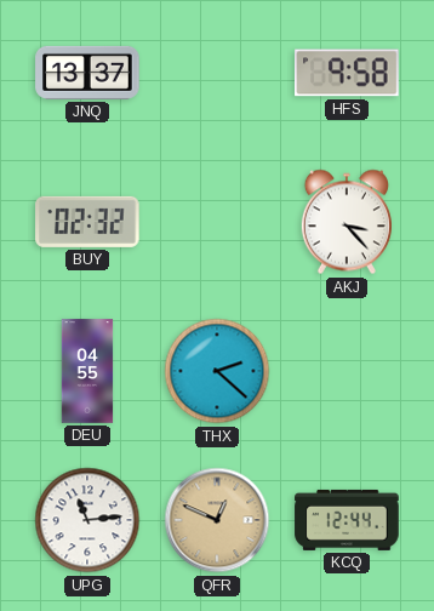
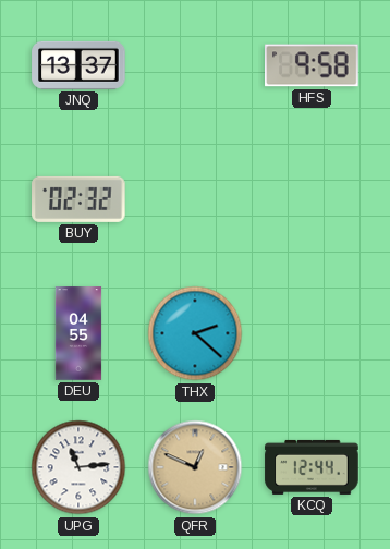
AKJ: 3:23 -> none
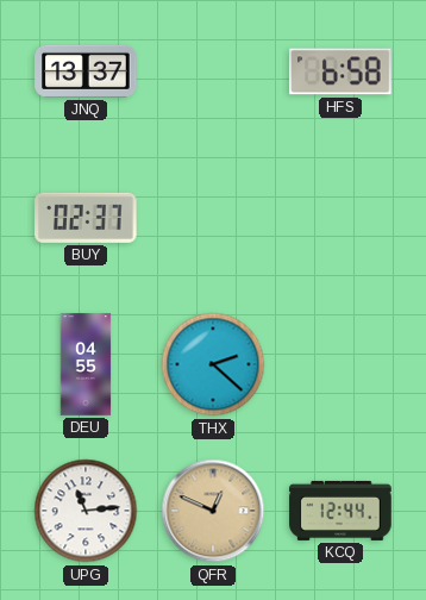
HFS: 9:58 -> 6:58
BUY: 02:32 -> 02:37
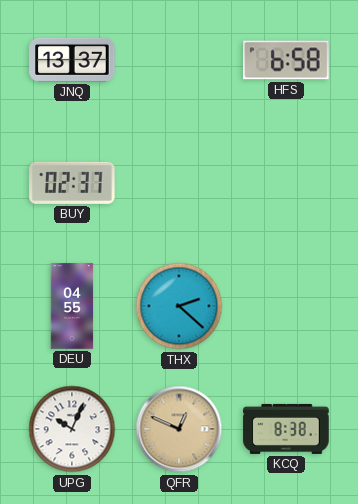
UPG: 11:14 -> 10:04
KCQ: 12:44 -> 8:38
